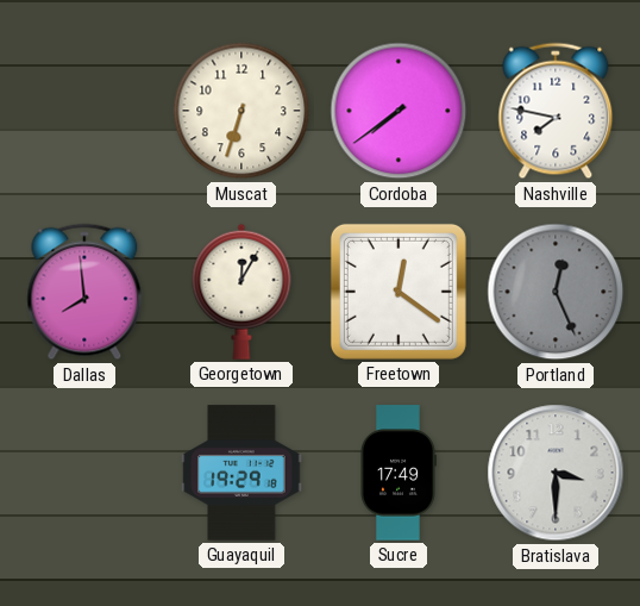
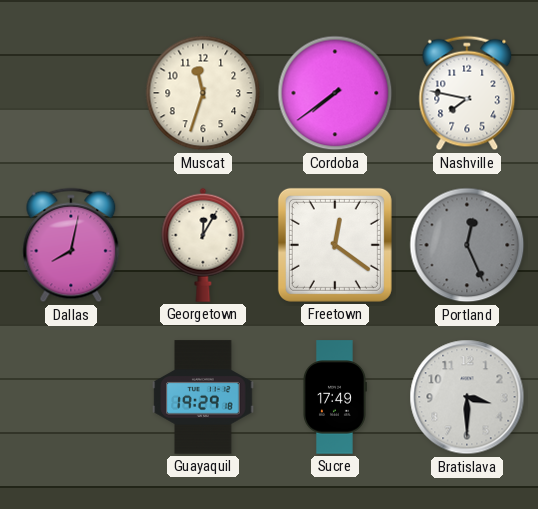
Muscat: 6:33 -> 11:33
Dallas: 7:59 -> 8:02
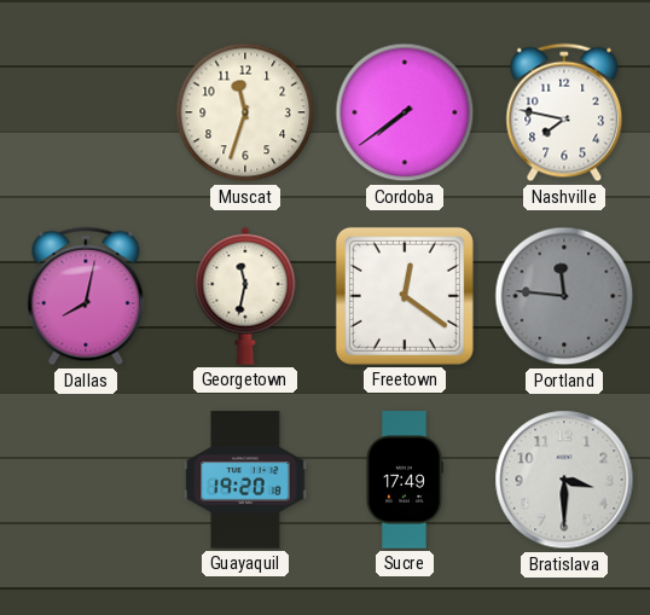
Georgetown: 12:05 -> 11:32
Portland: 12:26 -> 11:46
Guayaquil: 19:29 -> 19:20
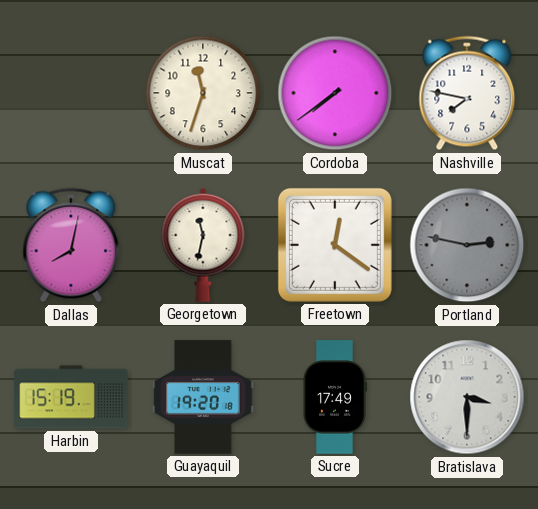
Portland: 11:46 -> 2:47
Harbin: none -> 15:19
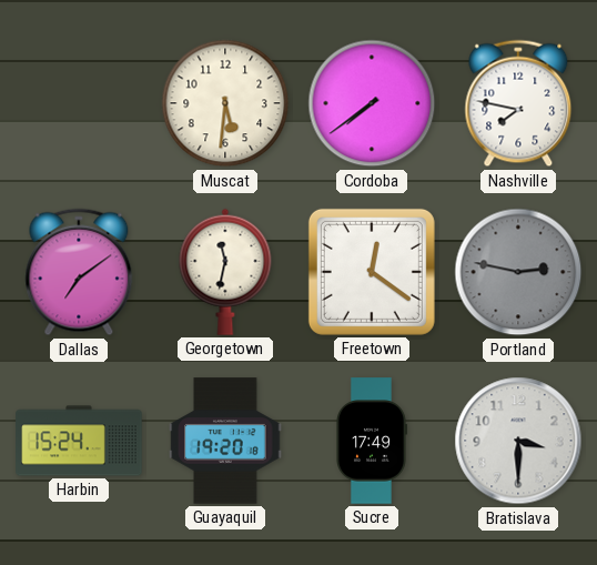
Muscat: 11:33 -> 5:31
Dallas: 8:02 -> 7:09
Harbin: 15:19 -> 15:24
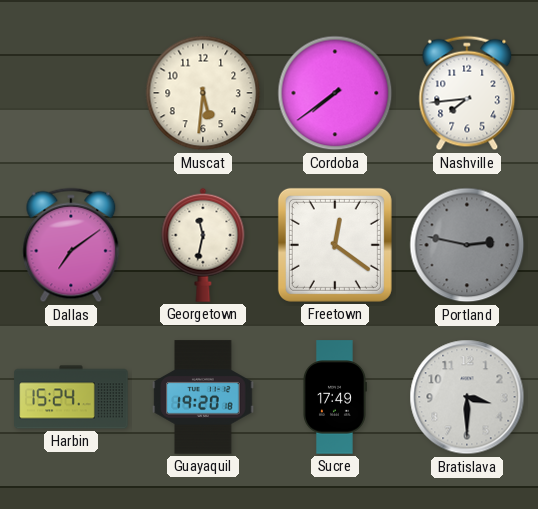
Nashville: 7:47 -> 7:44
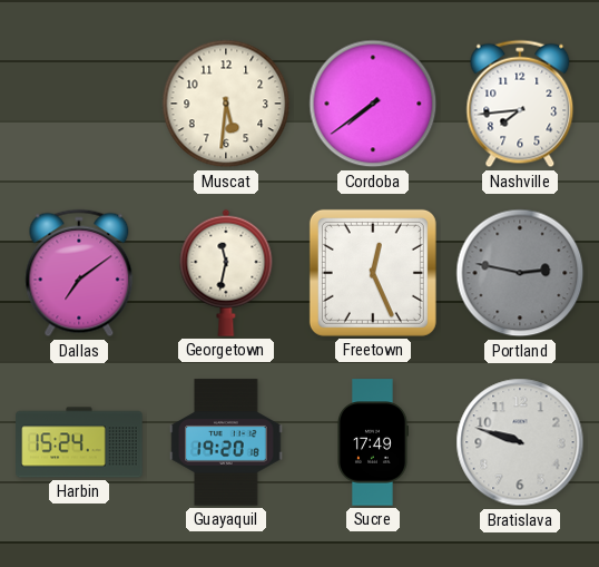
Freetown: 12:21 -> 12:26
Bratislava: 3:30 -> 9:48
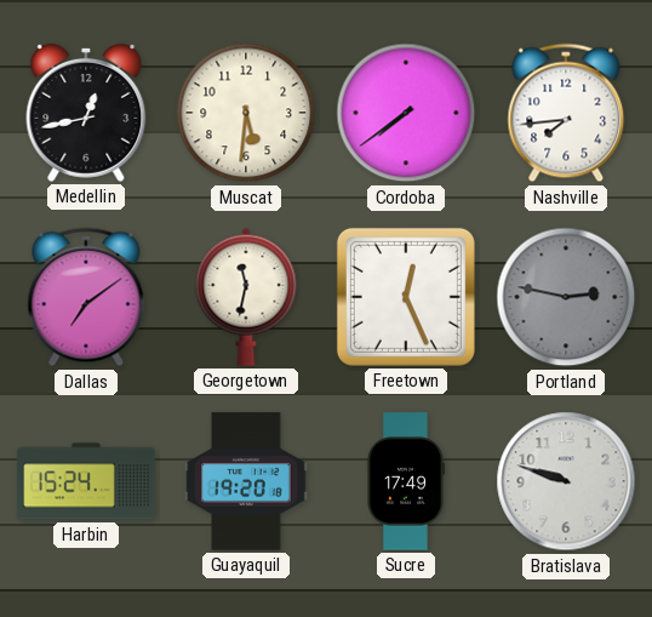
Medellin: none -> 12:43
